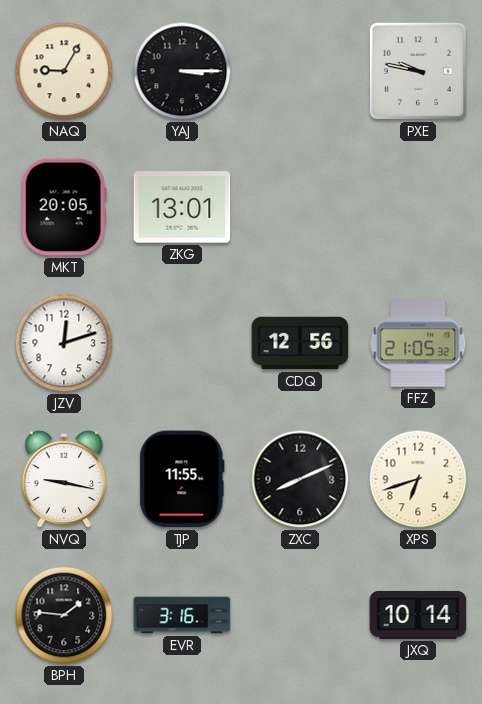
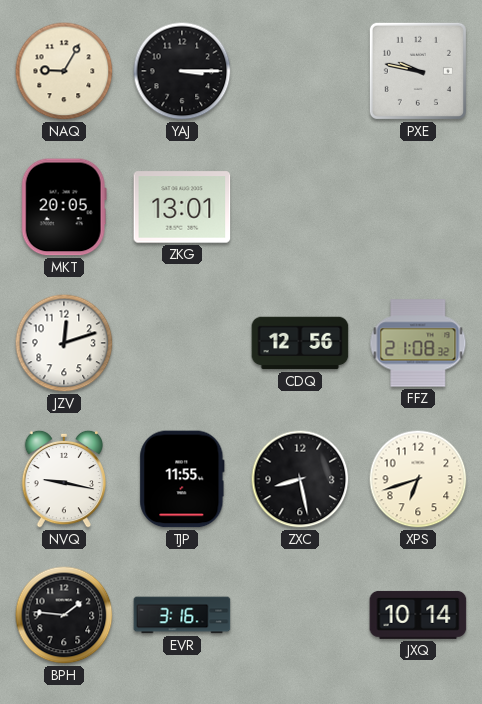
FFZ: 21:05 -> 21:08
ZXC: 8:11 -> 8:28
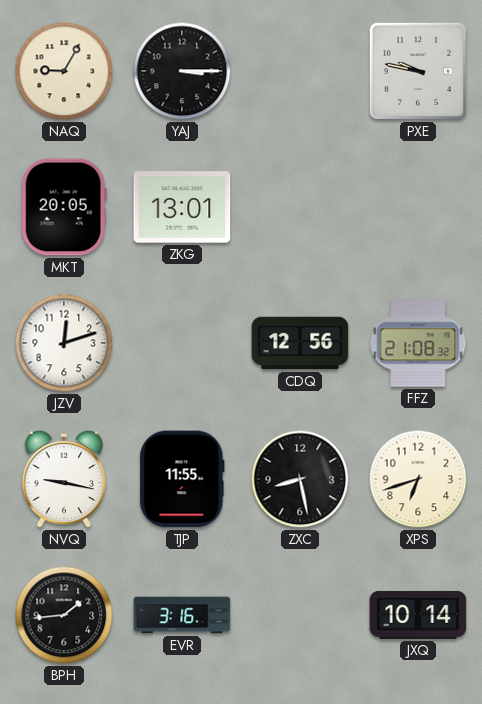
BPH: 1:46 -> 1:44
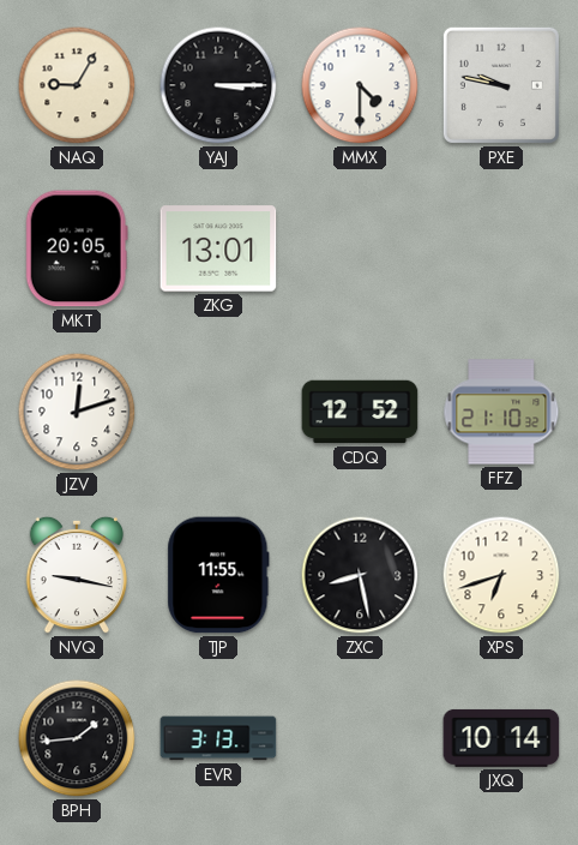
MMX: none -> 4:30
CDQ: 12:56 -> 12:52
FFZ: 21:08 -> 21:10
EVR: 3:16 -> 3:13
